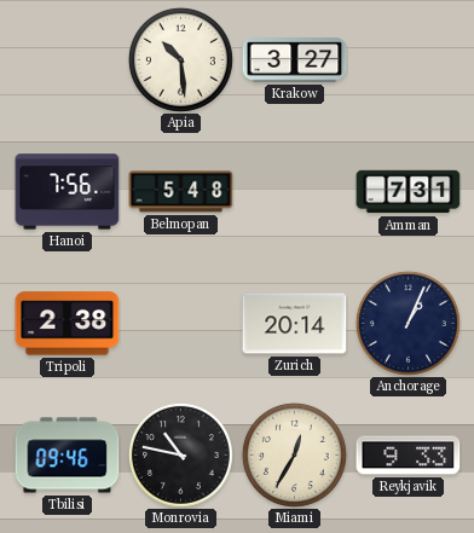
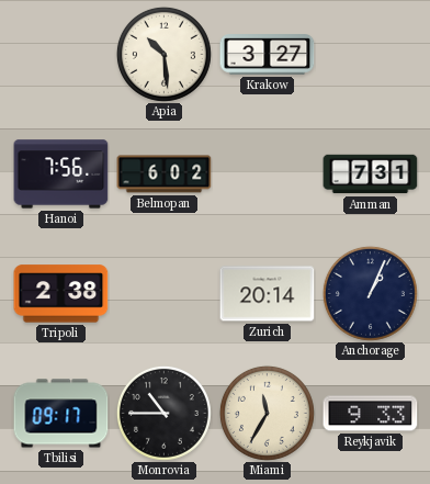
Belmopan: 5:48 -> 6:02
Tbilisi: 09:46 -> 09:17
Monrovia: 10:47 -> 10:45
Miami: 12:35 -> 11:35
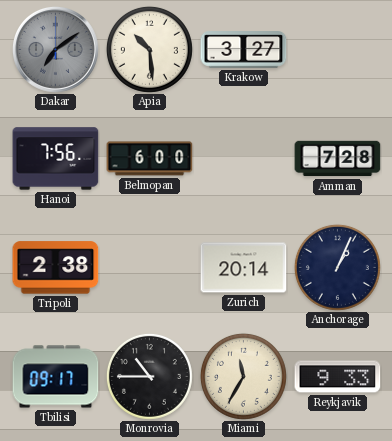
Dakar: none -> 7:09
Belmopan: 6:02 -> 6:00
Amman: 7:31 -> 7:28
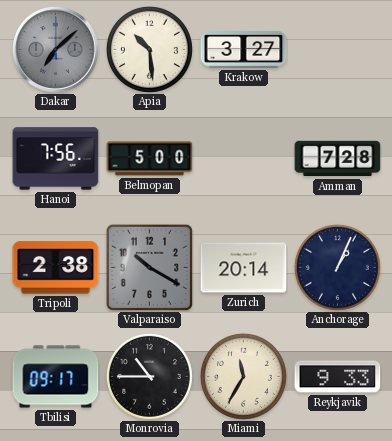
Dakar: 7:09 -> 7:08
Belmopan: 6:00 -> 5:00
Valparaiso: none -> 10:20
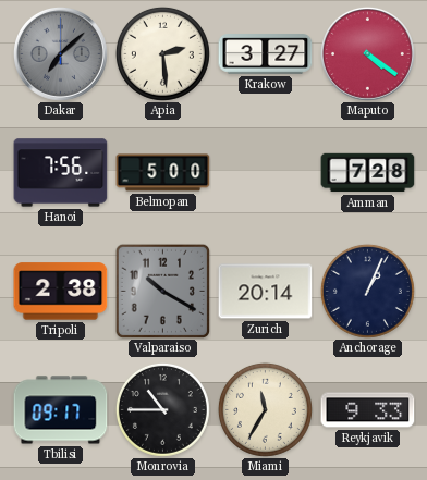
Apia: 10:29 -> 2:29
Maputo: none -> 4:21
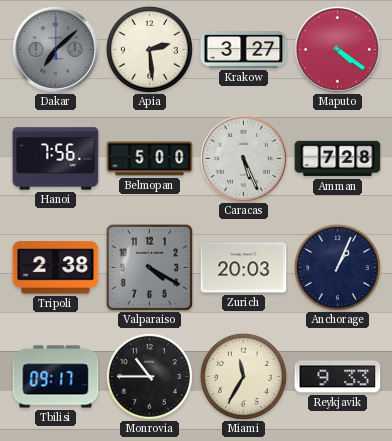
Caracas: none -> 5:26
Valparaiso: 10:20 -> 4:20
Zurich: 20:14 -> 20:03
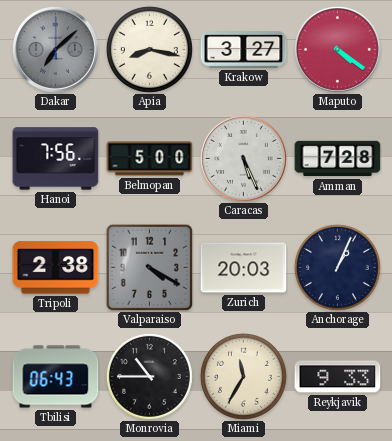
Apia: 2:29 -> 8:17
Tbilisi: 09:17 -> 06:43
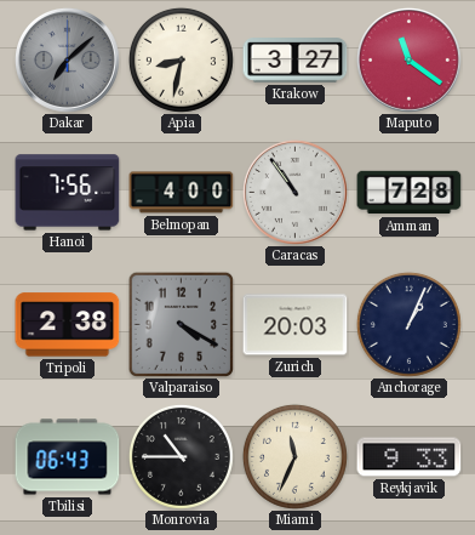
Apia: 8:17 -> 8:32
Maputo: 4:21 -> 11:21
Belmopan: 5:00 -> 4:00
Caracas: 5:26 -> 10:54
Miami: 11:35 -> 11:34
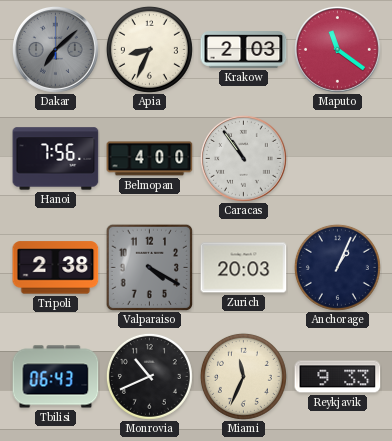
Apia: 8:32 -> 8:34
Krakow: 3:27 -> 2:03
Amman: 7:28 -> none
Monrovia: 10:45 -> 10:41
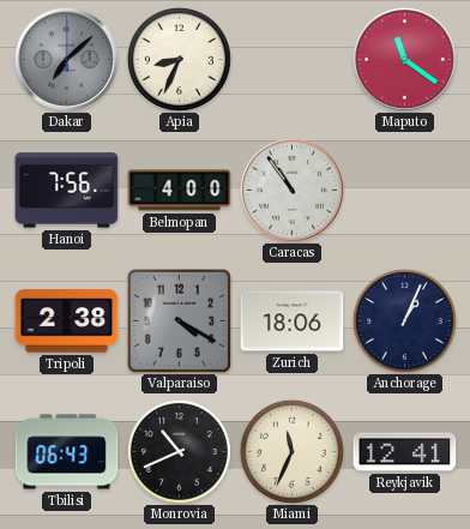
Krakow: 2:03 -> none
Zurich: 20:03 -> 18:06
Reykjavik: 9:33 -> 12:41
